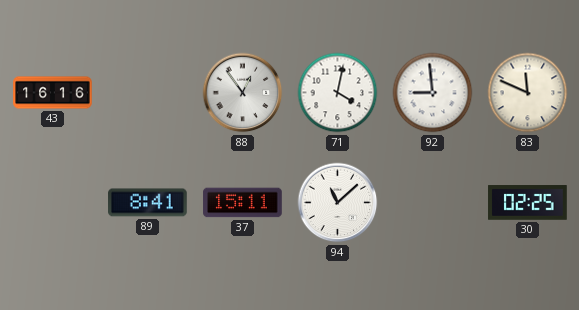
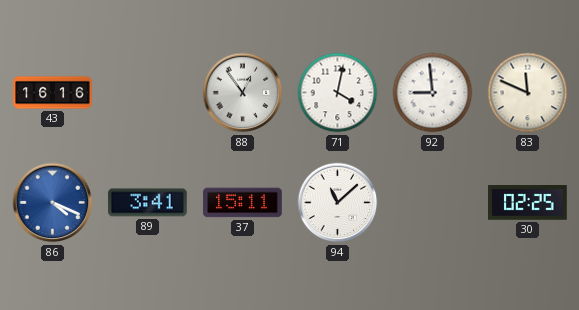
86: none -> 4:19
89: 8:41 -> 3:41
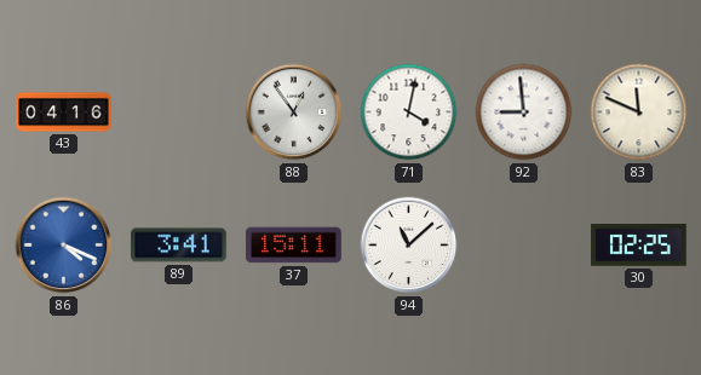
43: 16:16 -> 04:16
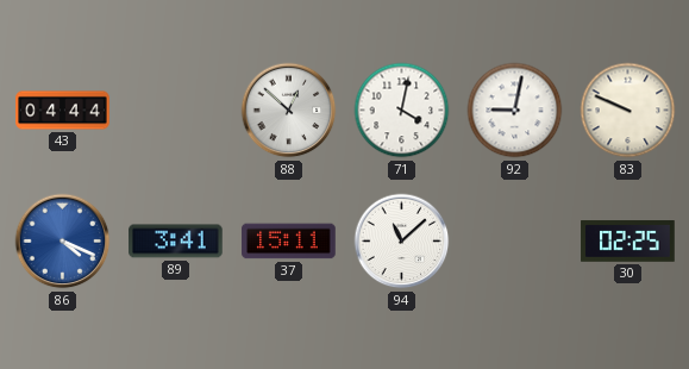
43: 04:16 -> 04:44
88: 12:54 -> 12:52
92: 8:59 -> 9:02
83: 11:49 -> 9:49
